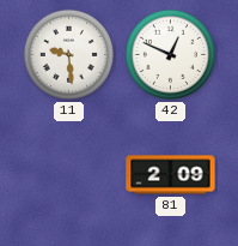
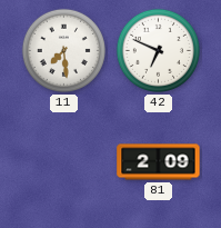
11: 9:29 -> 7:29
42: 12:49 -> 6:49
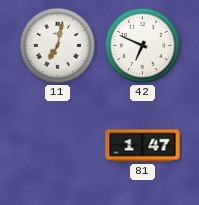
11: 7:29 -> 7:02
81: 2:09 -> 1:47
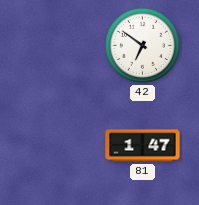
11: 7:02 -> none
42: 6:49 -> 6:51
